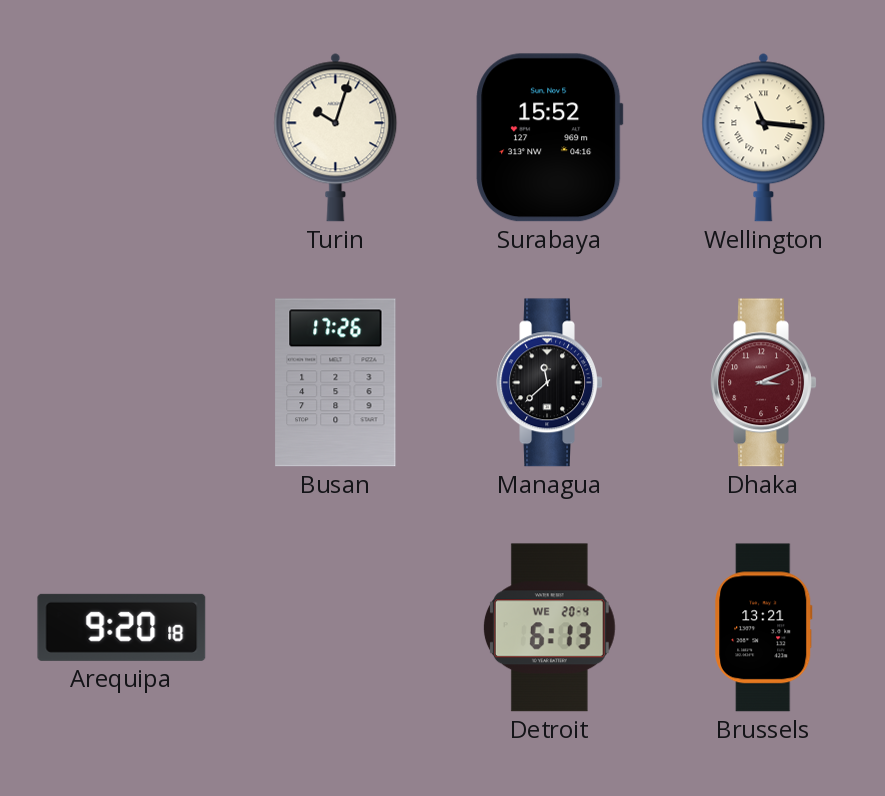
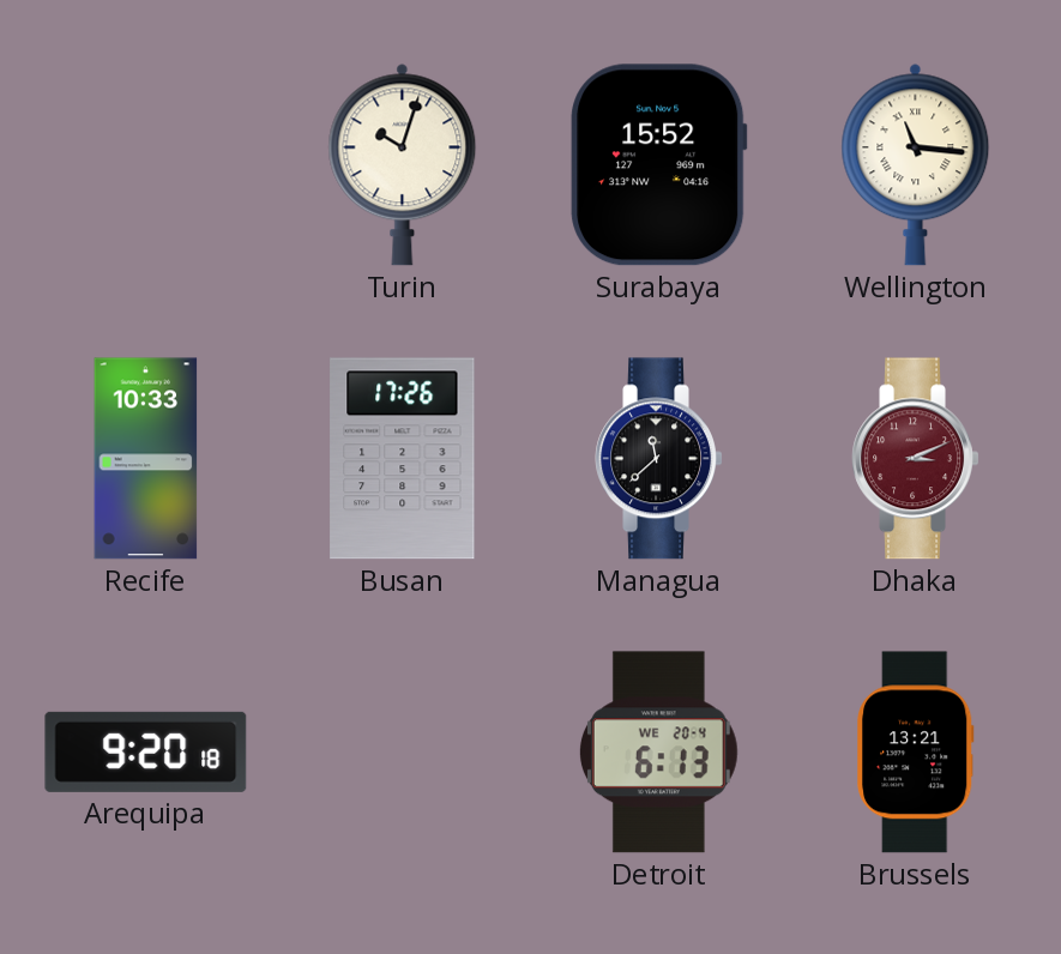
Recife: none -> 10:33
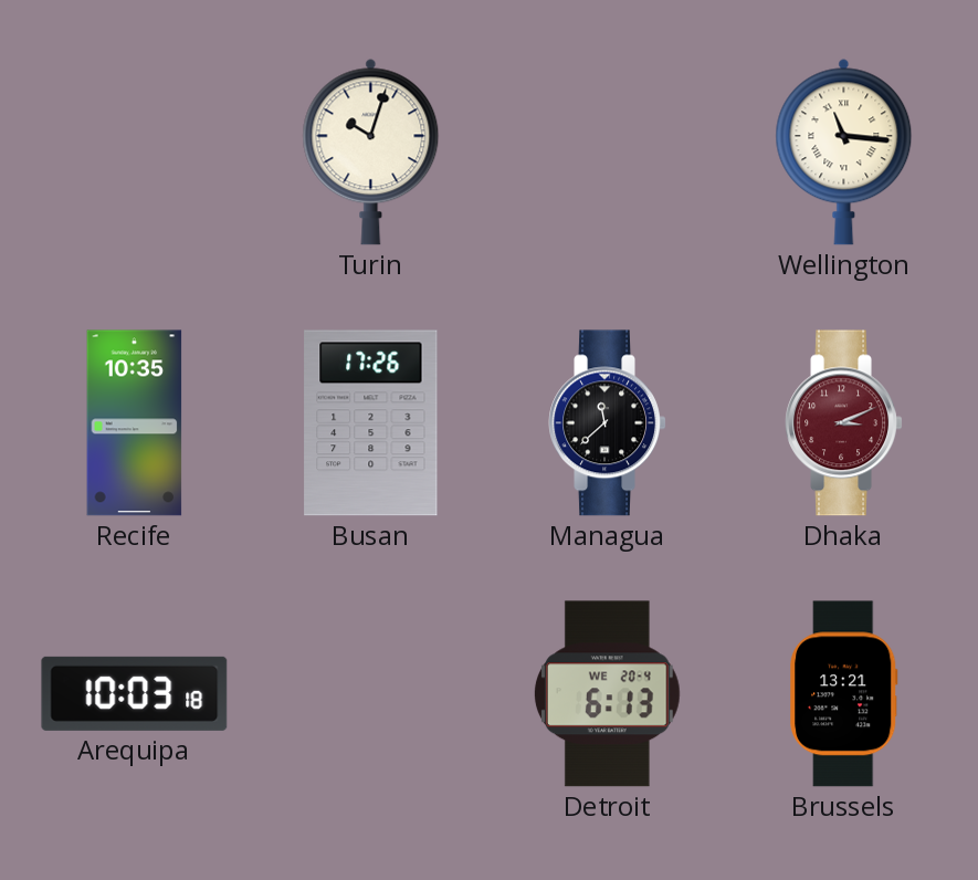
Surabaya: 15:52 -> none
Recife: 10:33 -> 10:35
Arequipa: 9:20 -> 10:03
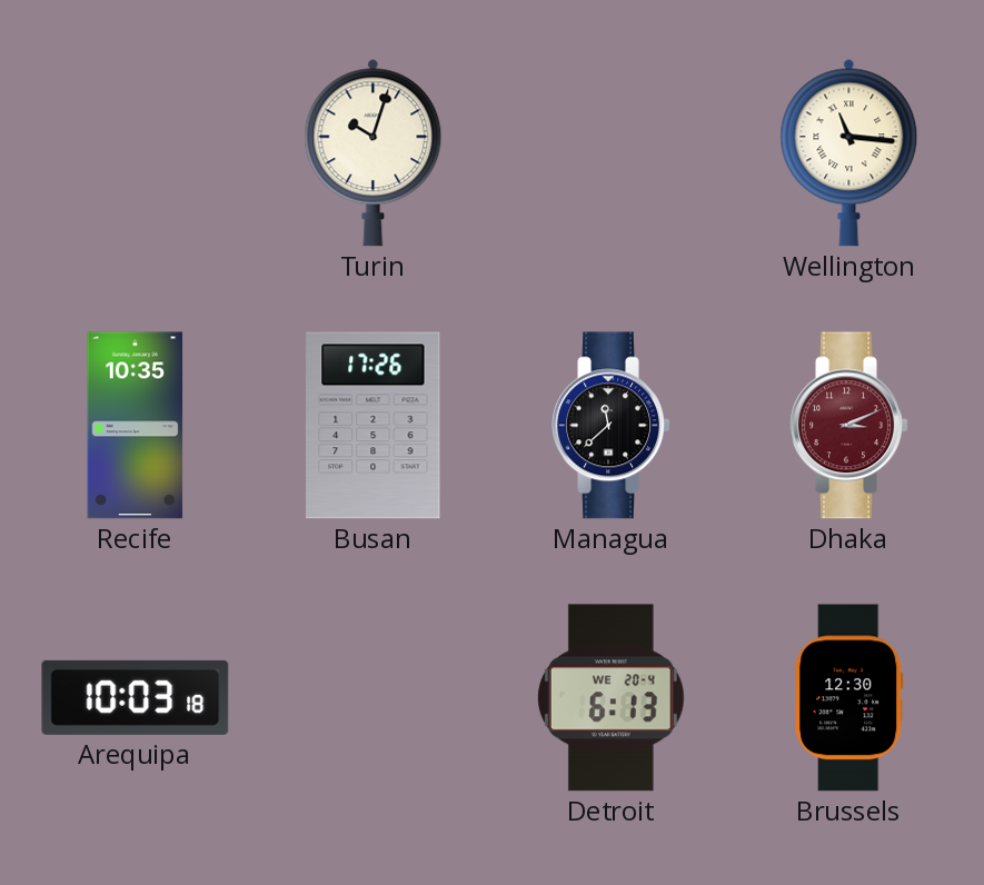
Brussels: 13:21 -> 12:30
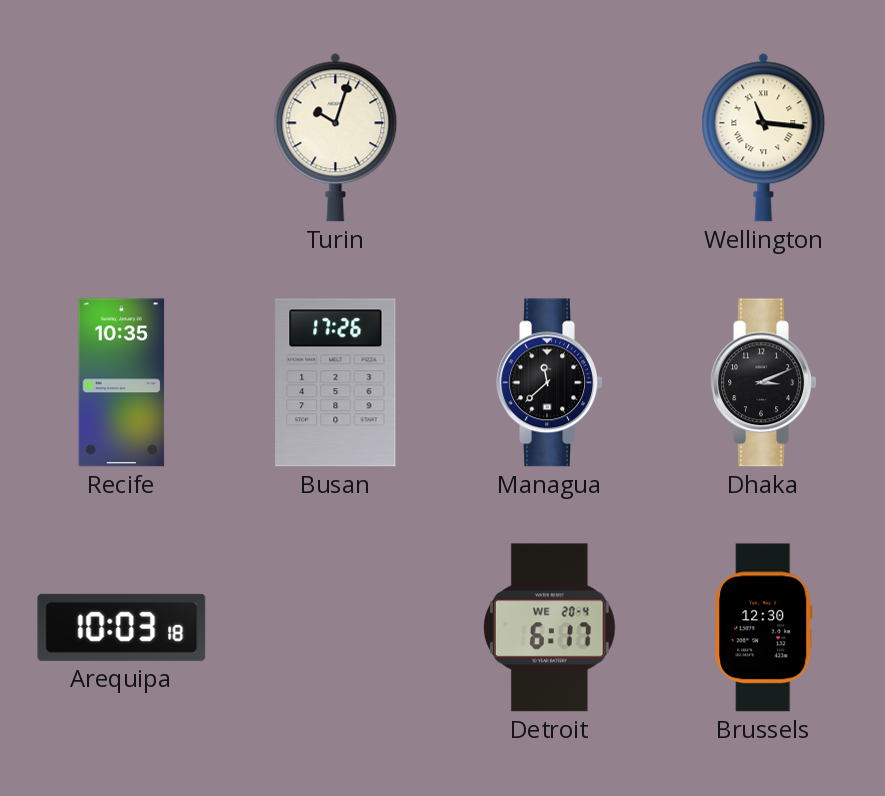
Dhaka dial: burgundy -> black
Detroit: 6:13 -> 6:17
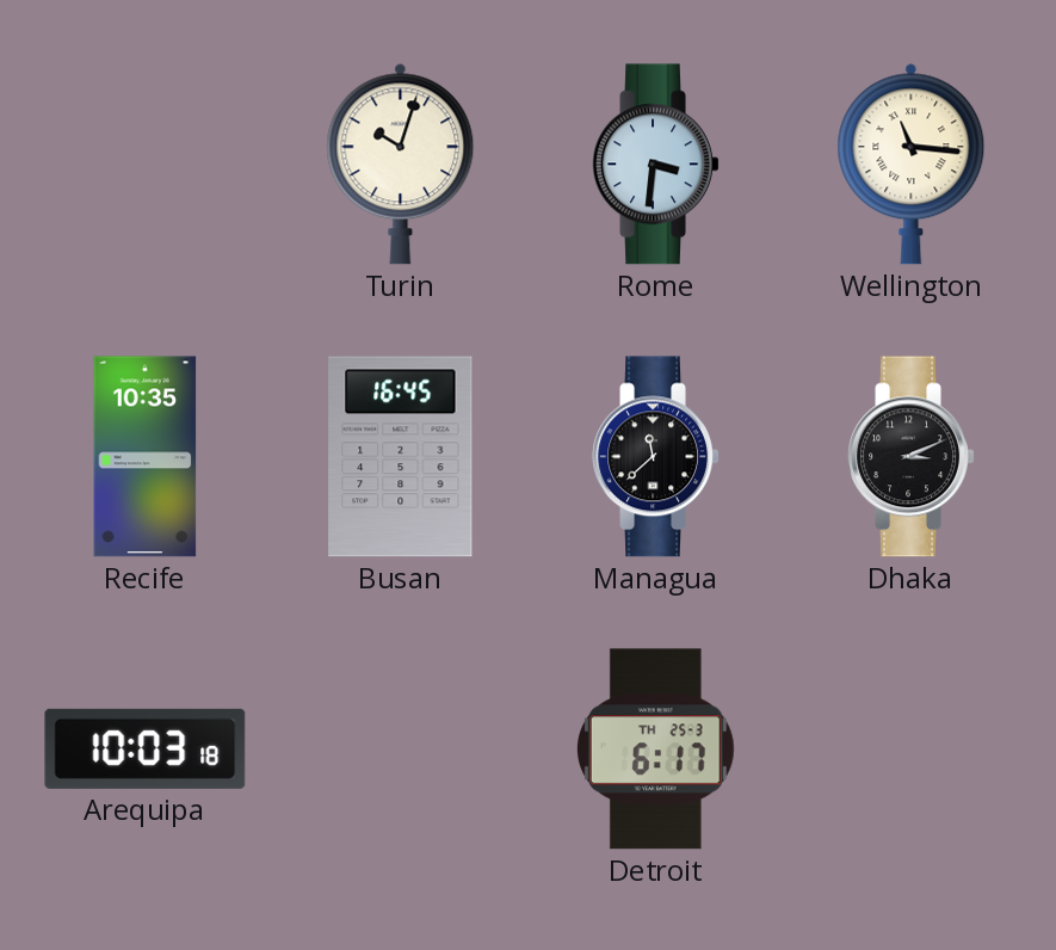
Rome: none -> 3:31
Busan: 17:26 -> 16:45
Detroit date: WE 20-4 -> TH 25-3
Brussels: 12:30 -> none
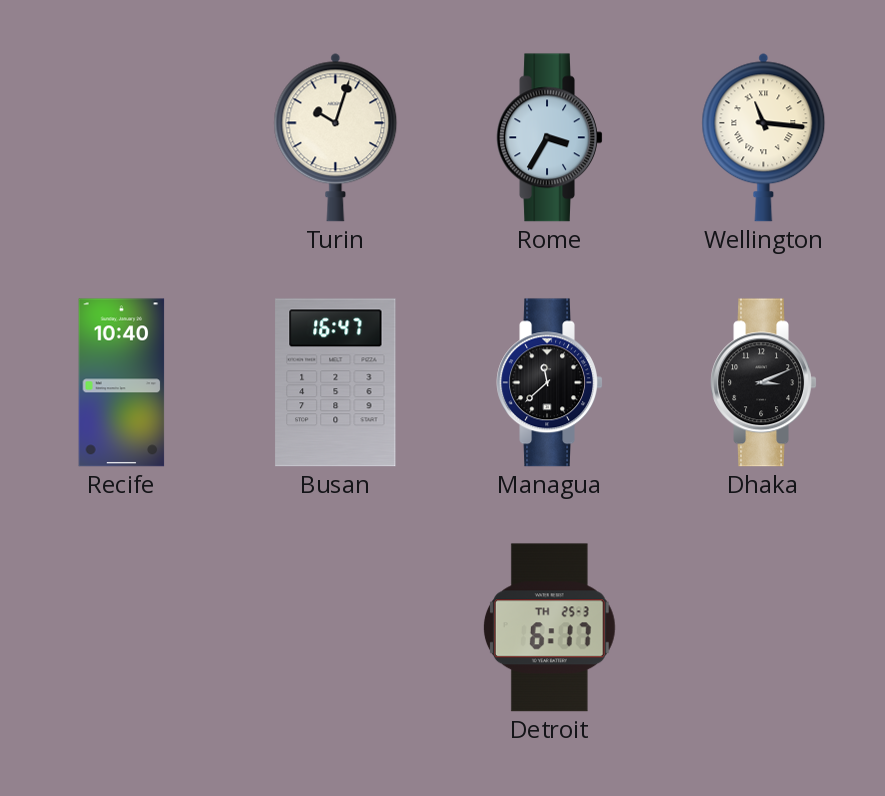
Rome: 3:31 -> 3:35
Recife: 10:35 -> 10:40
Busan: 16:45 -> 16:47
Arequipa: 10:03 -> none
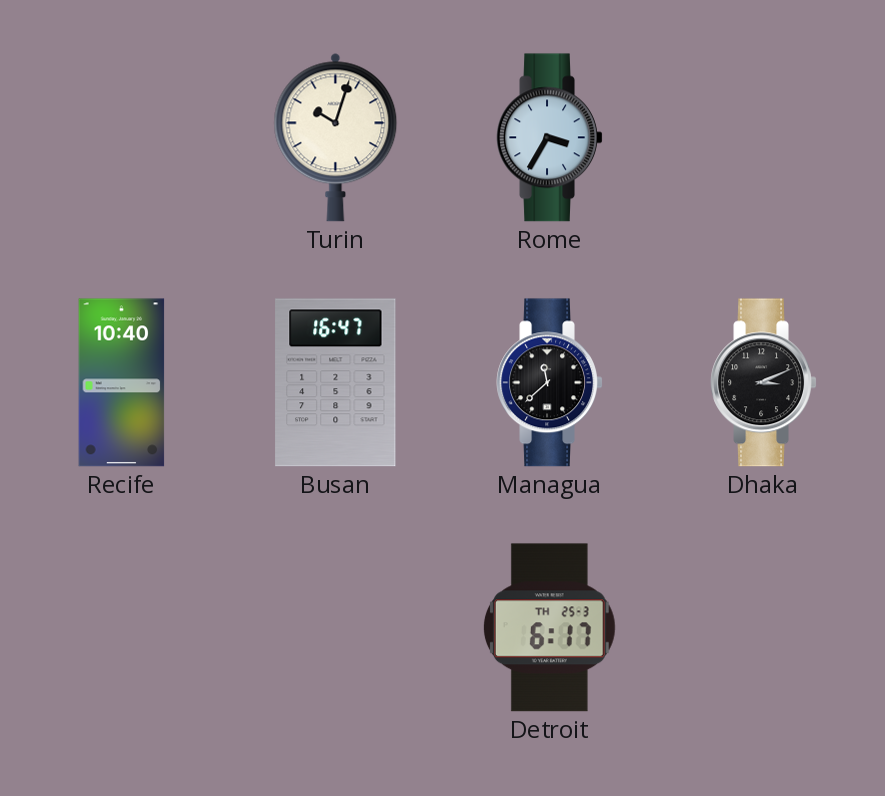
Wellington: 11:16 -> none
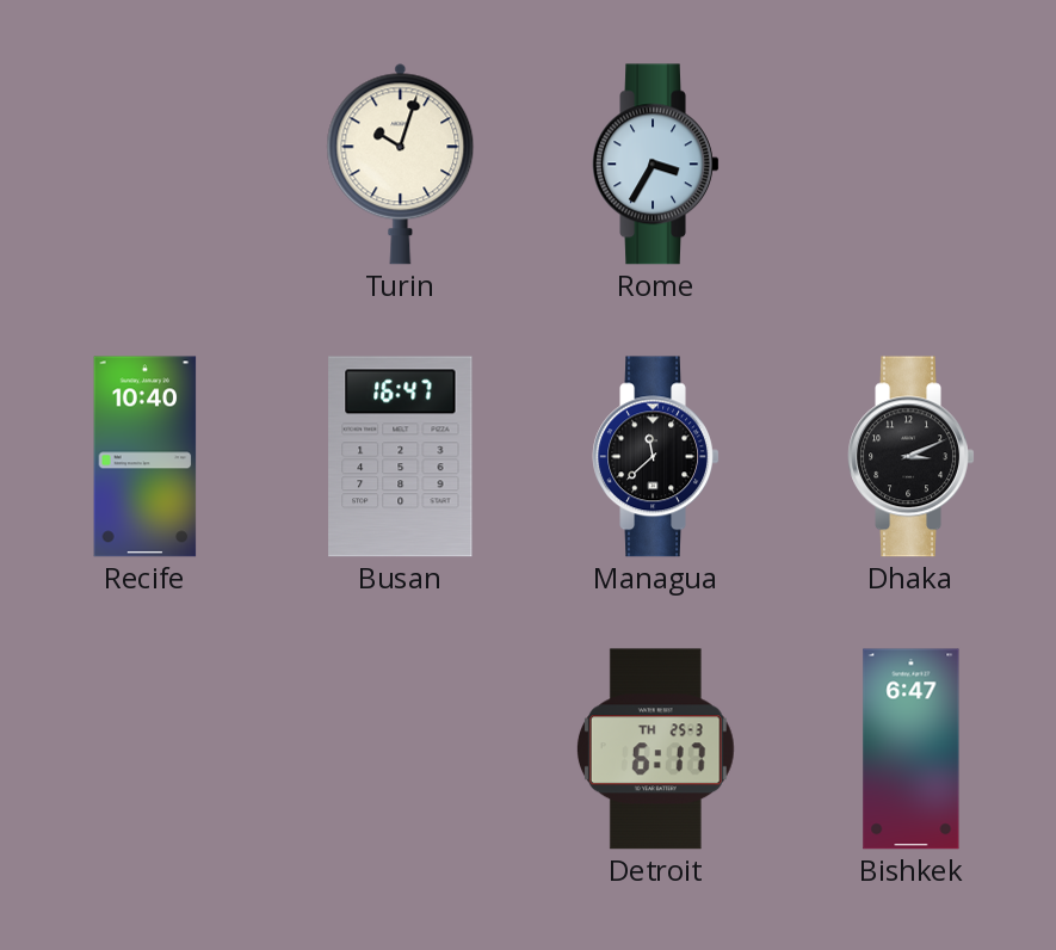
Bishkek: none -> 6:47
